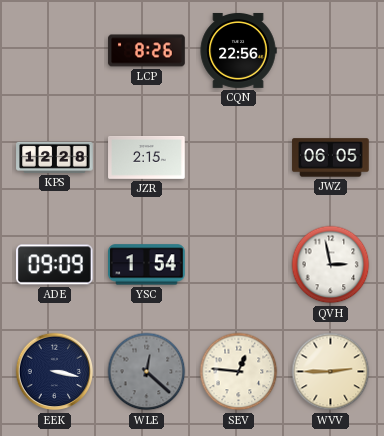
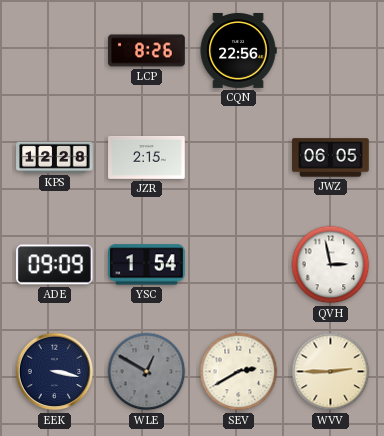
WLE: 12:22 -> 12:50
SEV: 12:46 -> 2:40
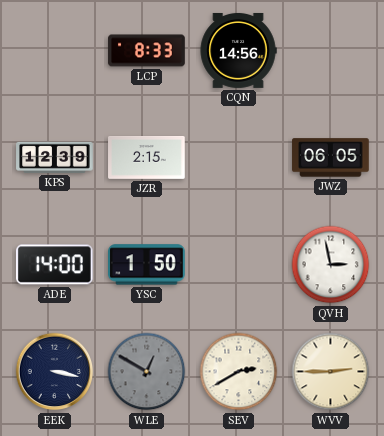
LCP: 8:26 -> 8:33
CQN: 22:56 -> 14:56
KPS: 12:28 -> 12:39
ADE: 09:09 -> 14:00
YSC: 1:54 -> 1:50
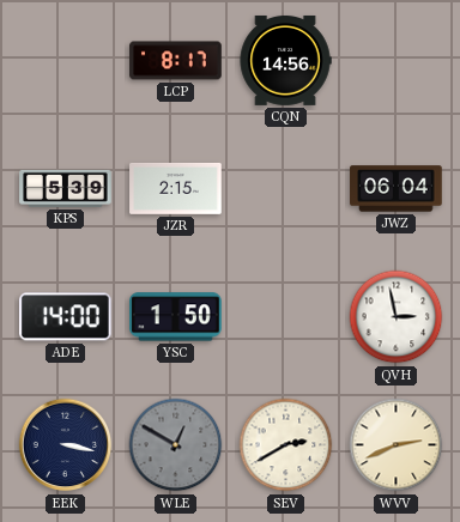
LCP: 8:33 -> 8:17
KPS: 12:39 -> 5:39
JWZ: 06:05 -> 06:04
WVV: 2:45 -> 2:41
